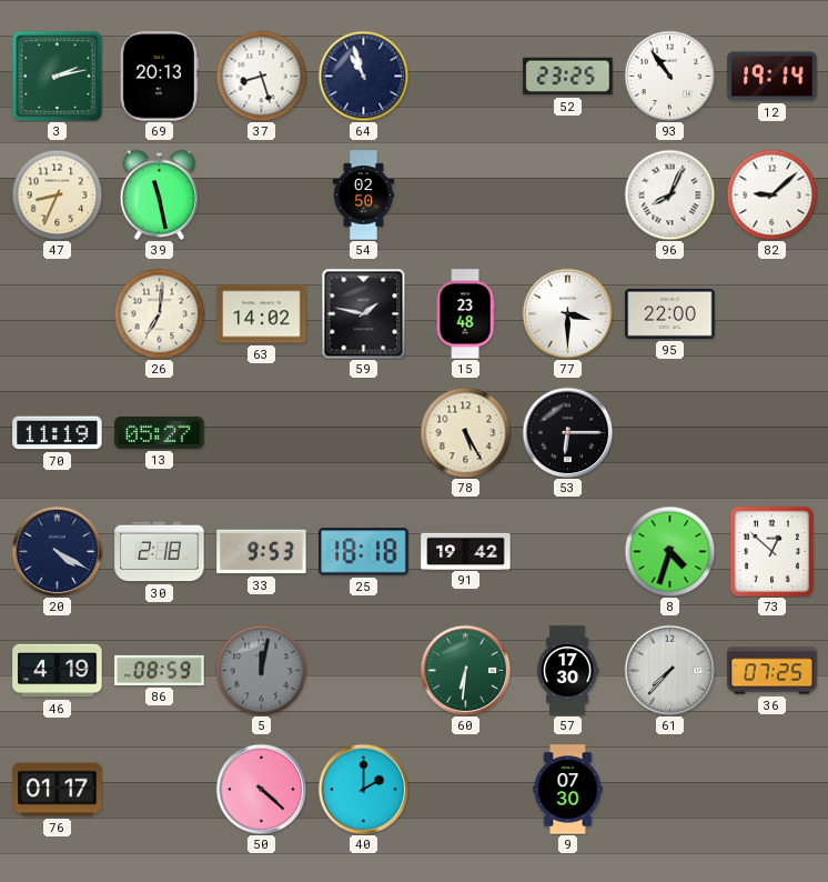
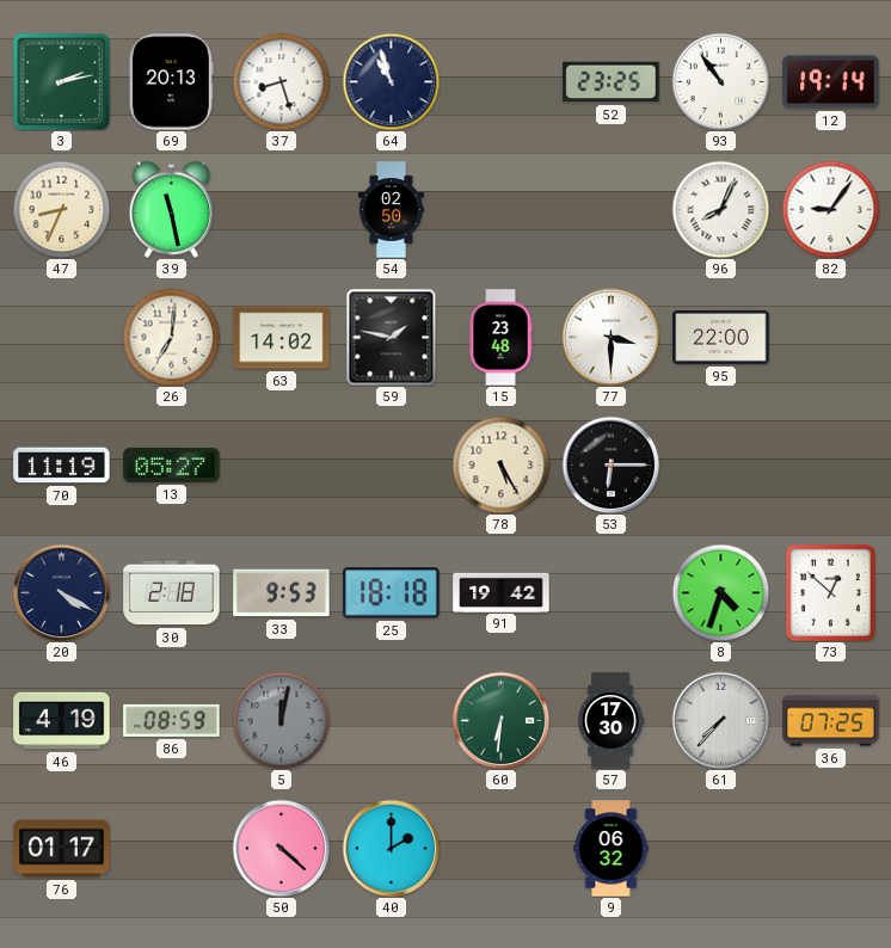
82: 9:08 -> 9:06
9: 07:30 -> 06:32
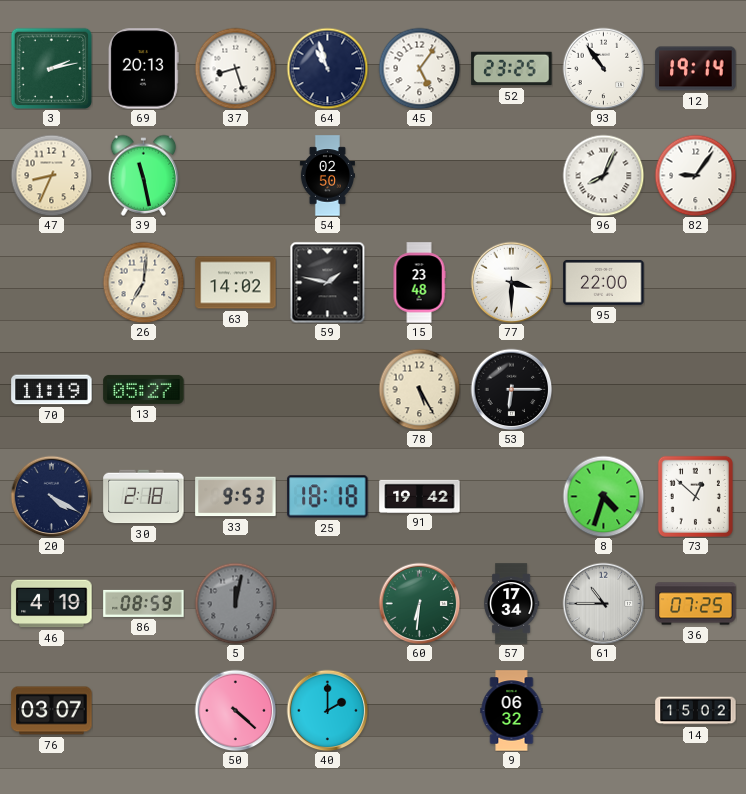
45: none -> 5:06
57: 17:30 -> 17:34
61: 7:37 -> 10:45
76: 01:17 -> 03:07
14: none -> 15:02
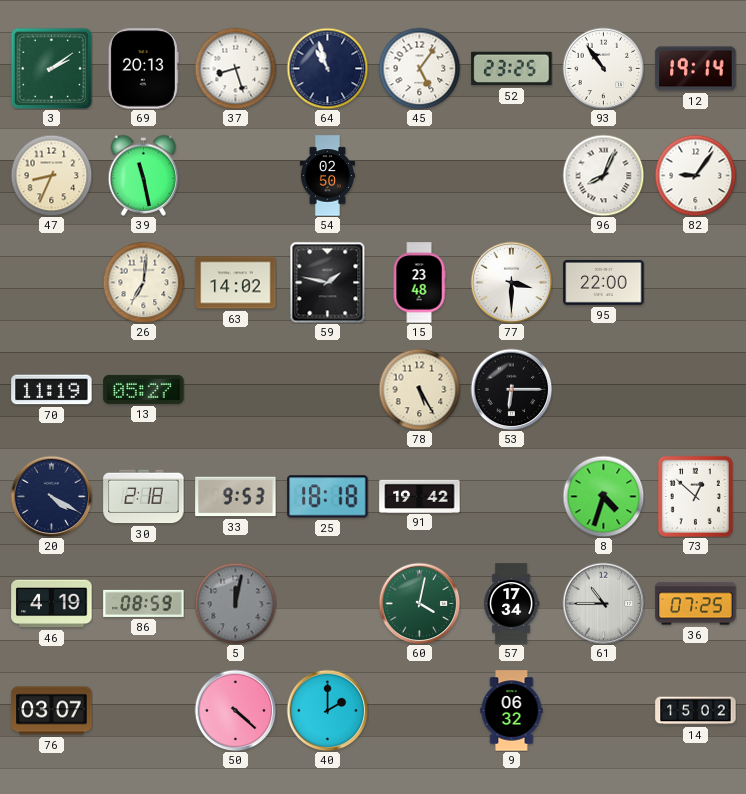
3: 2:13 -> 2:09
60: 6:31 -> 4:02
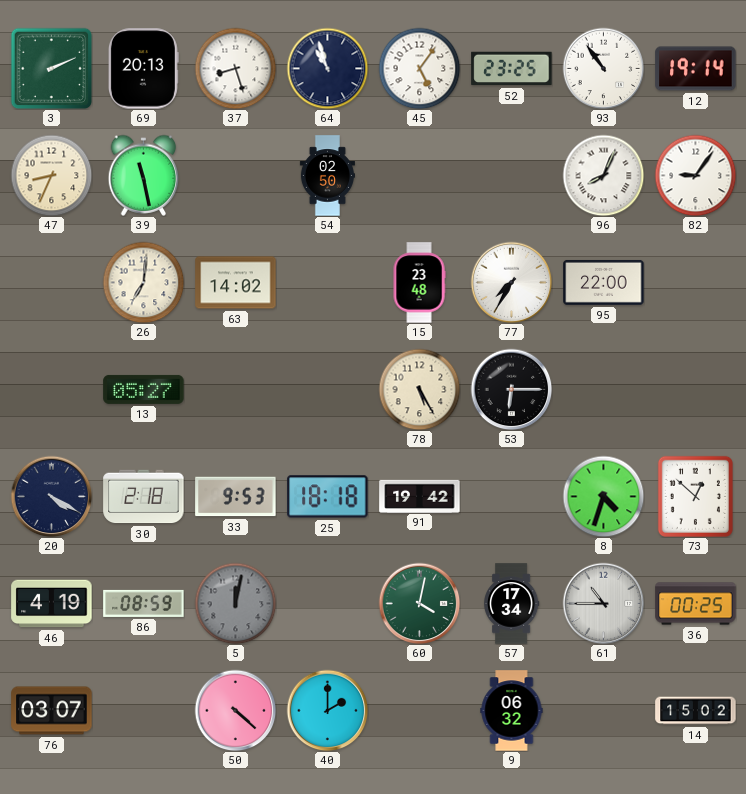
3: 2:09 -> 2:11
59: 1:47 -> none
77: 3:30 -> 7:35
70: 11:19 -> none
36: 07:25 -> 00:25
